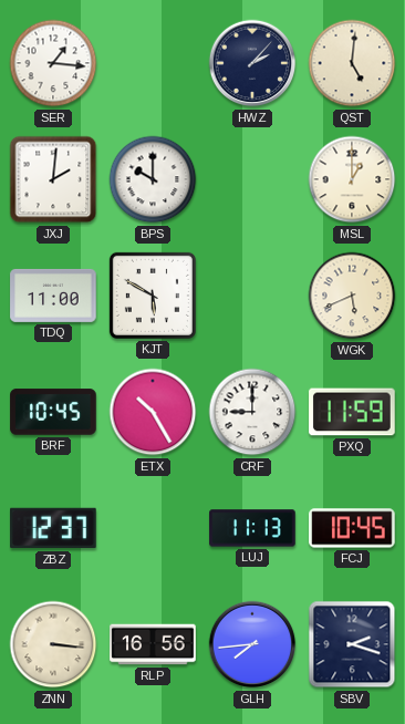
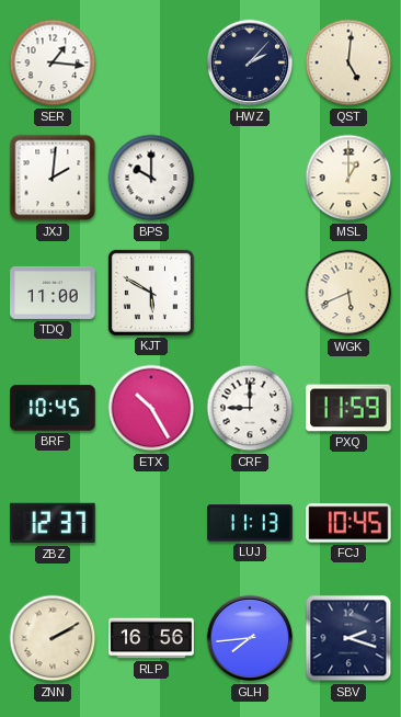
ZNN: 3:16 -> 2:10
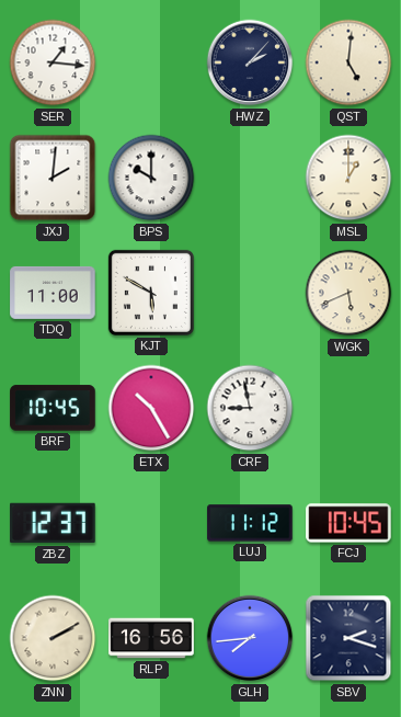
CRF: 9:00 -> 8:58
PXQ: 11:59 -> none
LUJ: 11:13 -> 11:12
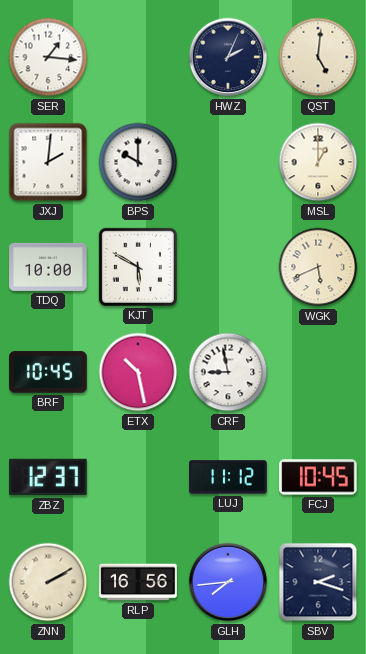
HWZ: 2:07 -> 2:04
TDQ: 11:00 -> 10:00
ETX: 10:25 -> 10:28
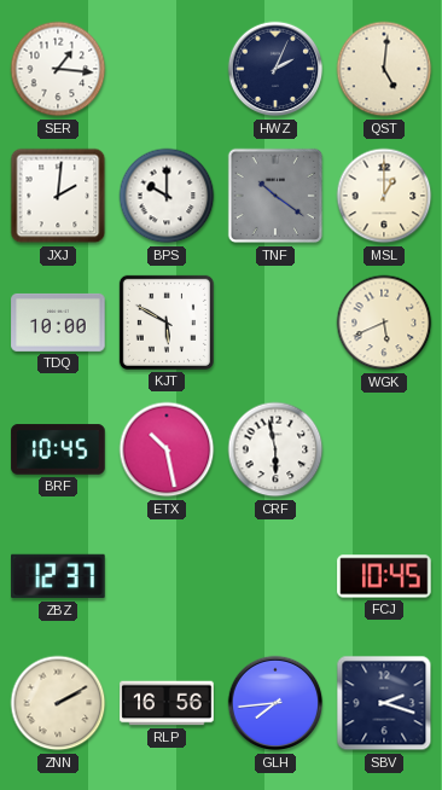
TNF: none -> 10:21
CRF: 8:58 -> 5:58
LUJ: 11:12 -> none
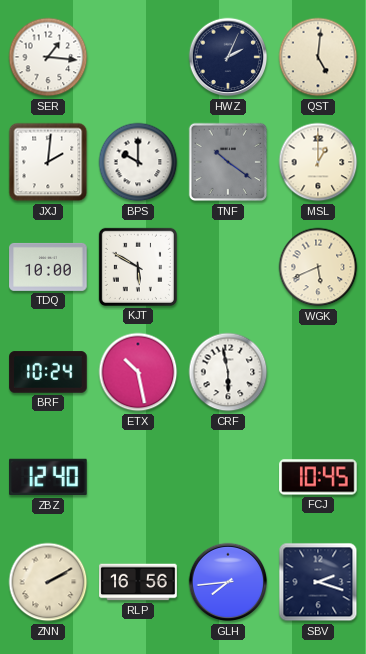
BRF: 10:45 -> 10:24
ZBZ: 12:37 -> 12:40
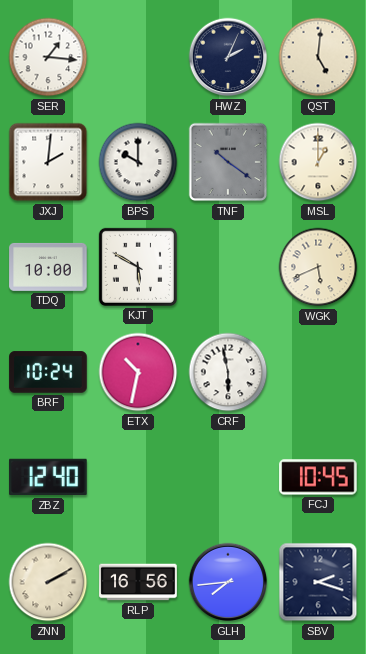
ETX: 10:28 -> 10:32
